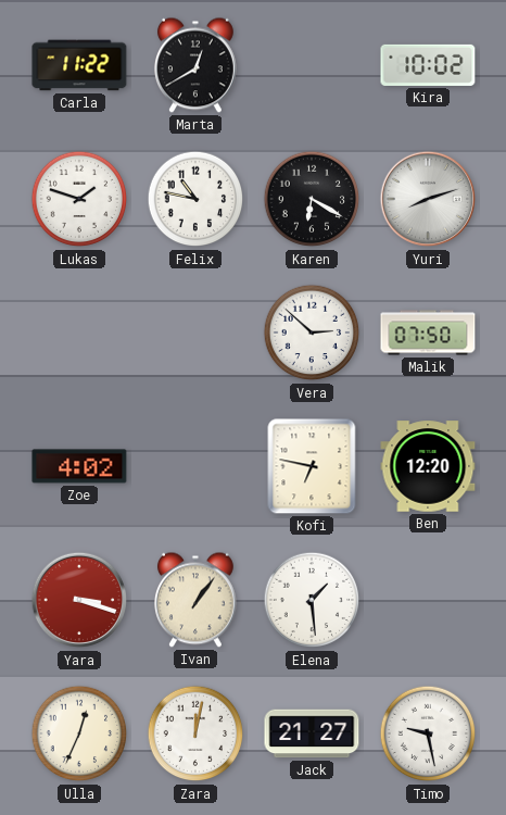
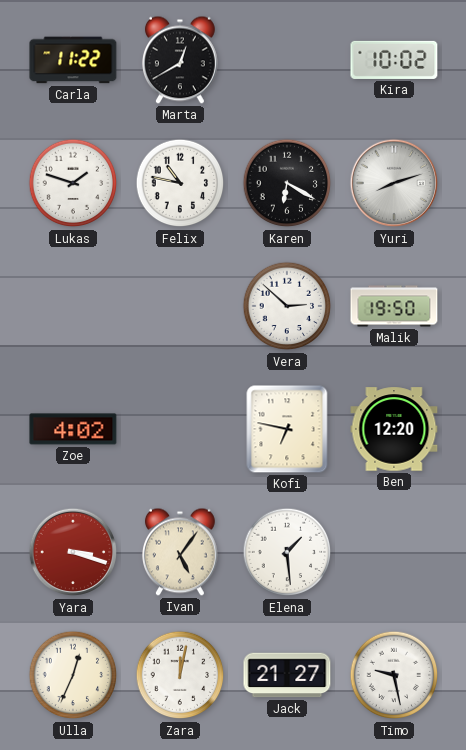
Malik: 07:50 -> 19:50
Ivan: 1:06 -> 5:06
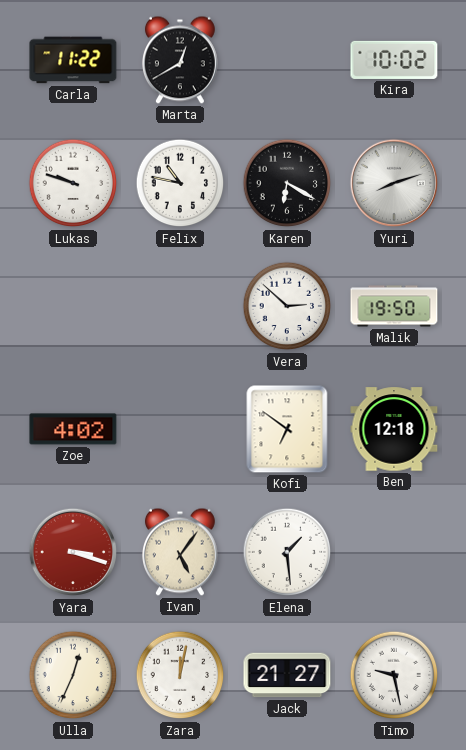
Lukas: 1:48 -> 9:48
Kofi: 6:47 -> 6:51
Ben: 12:20 -> 12:18
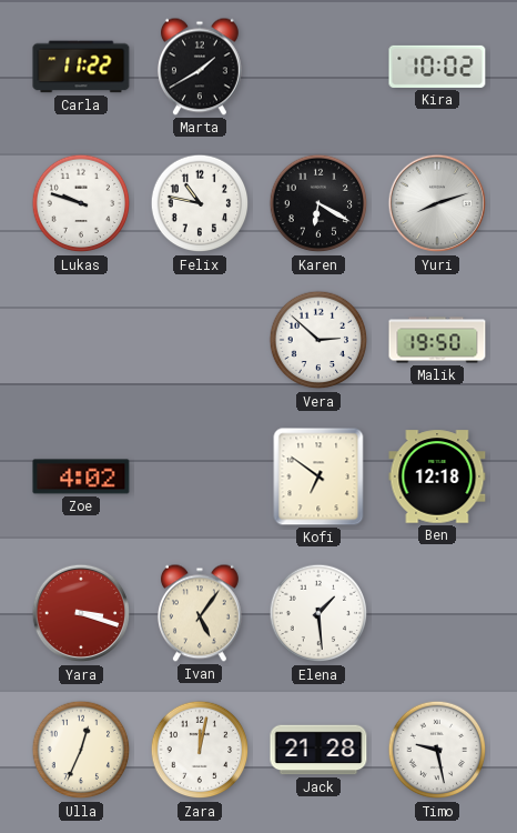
Marta: 12:40 -> 1:40
Jack: 21:27 -> 21:28
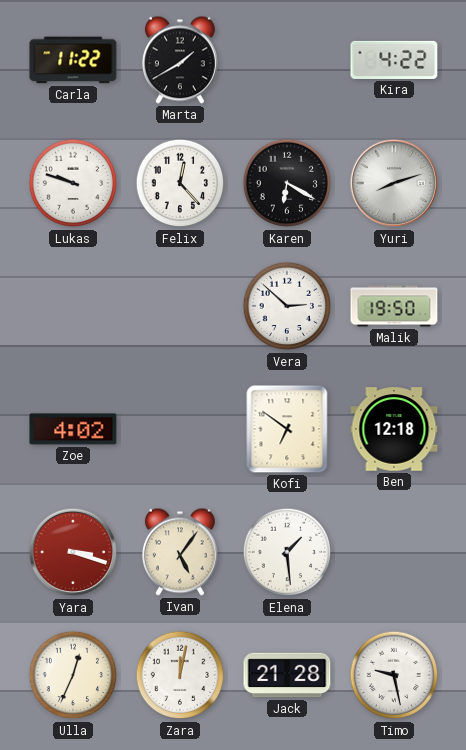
Kira: 10:02 -> 4:22
Felix: 10:47 -> 12:23
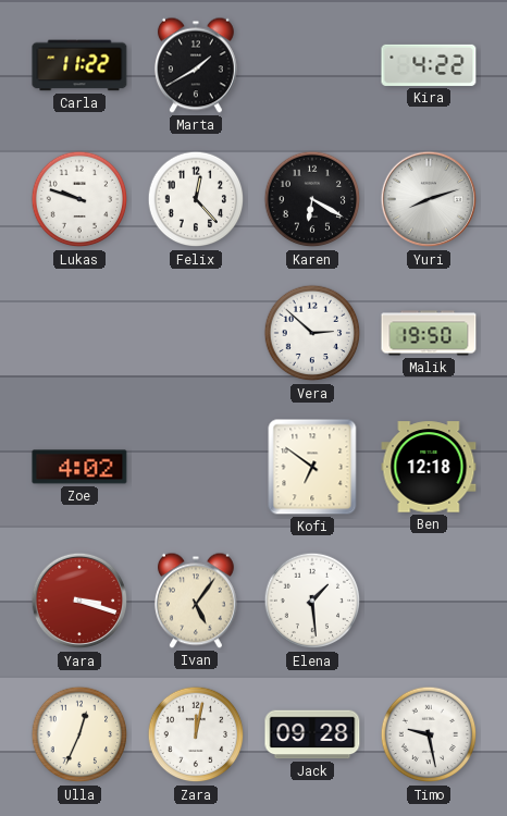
Jack: 21:28 -> 09:28
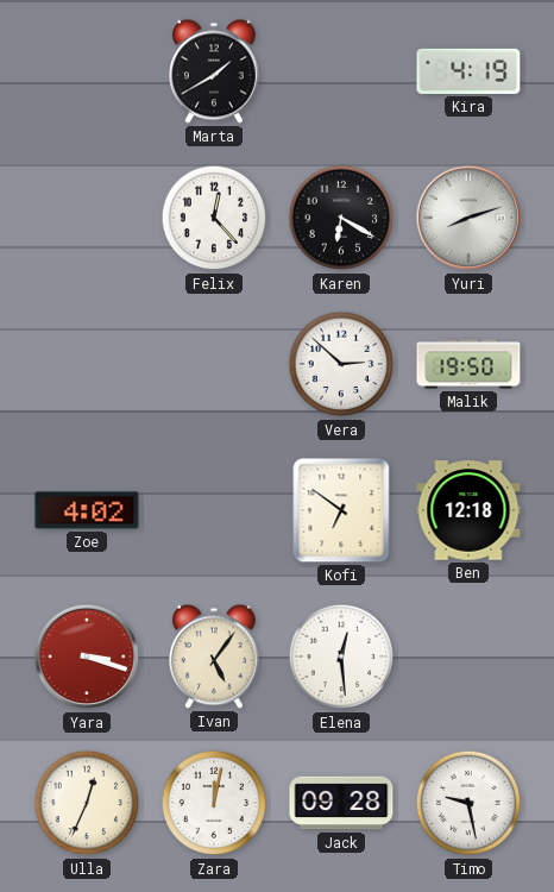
Carla: 11:22 -> none
Kira: 4:22 -> 4:19
Lukas: 9:48 -> none
Elena: 1:29 -> 12:29
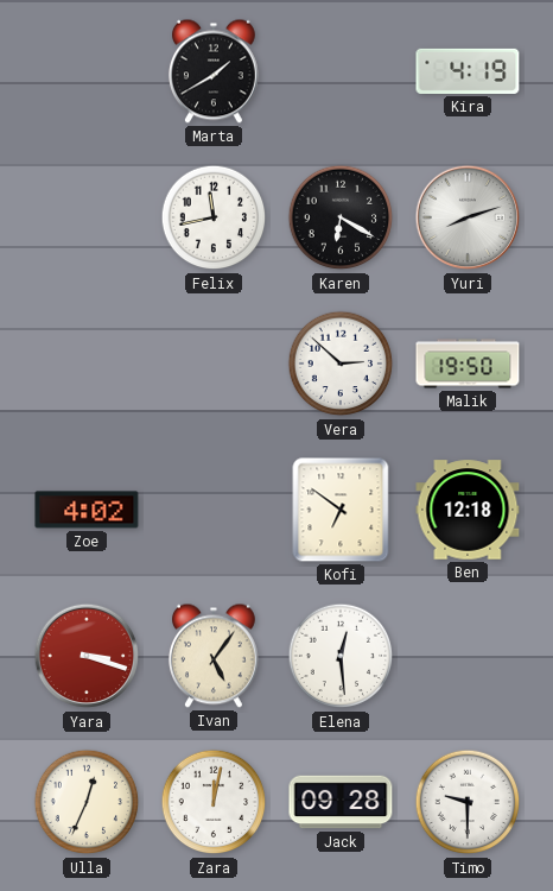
Felix: 12:23 -> 11:43
Timo: 9:28 -> 9:30
